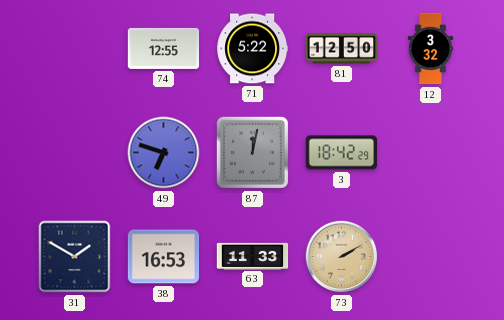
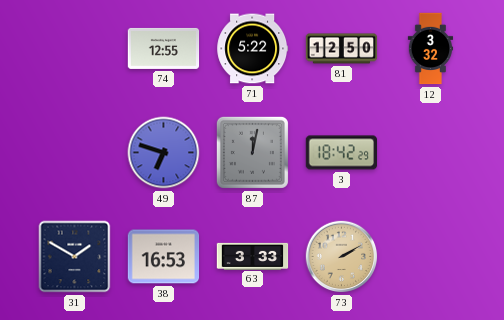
63: 11:33 -> 3:33
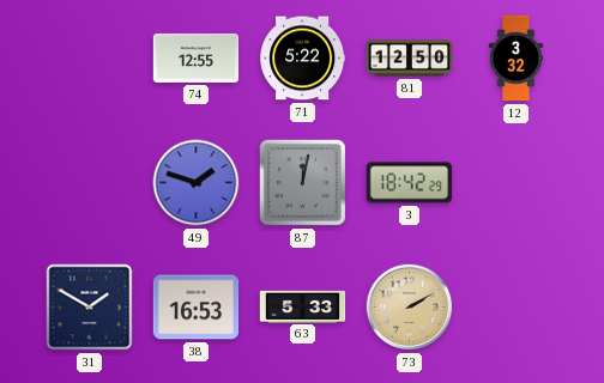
49: 6:48 -> 1:48
63: 3:33 -> 5:33
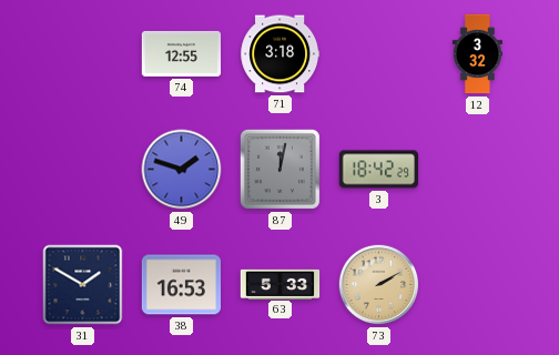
71: 5:22 -> 3:18
81: 12:50 -> none
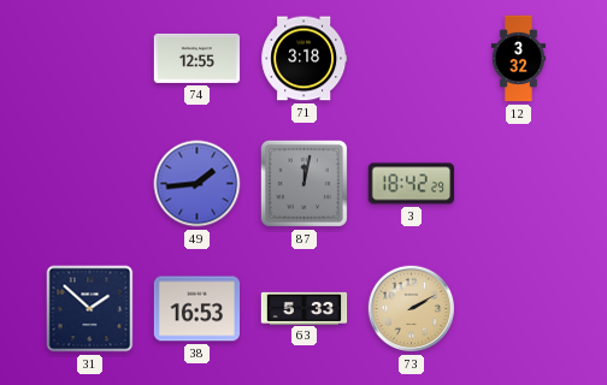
49: 1:48 -> 1:44
31: 1:50 -> 1:52
